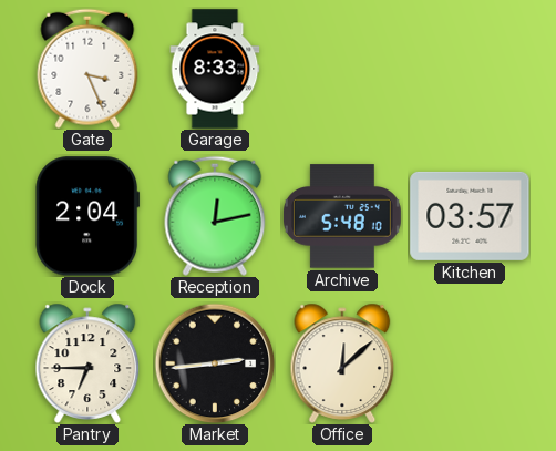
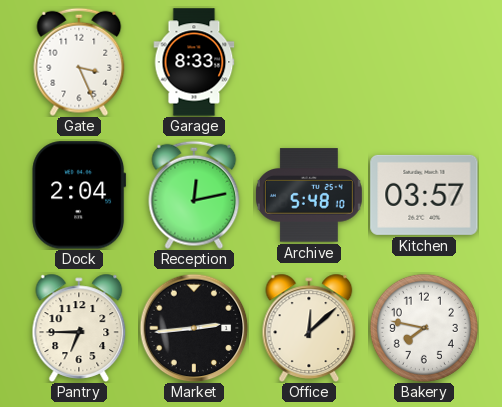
Bakery: none -> 7:47
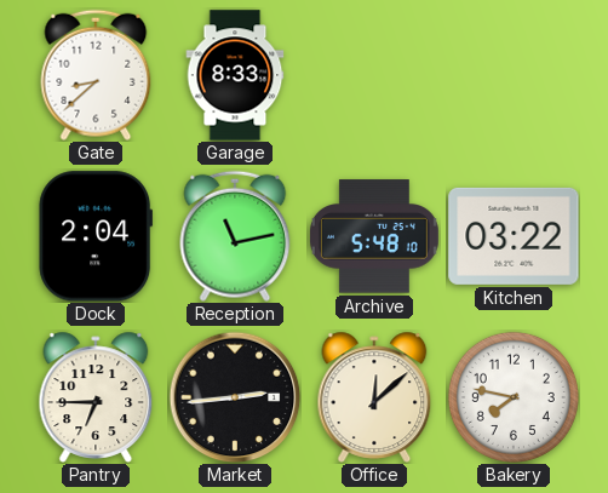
Gate: 3:26 -> 8:38
Reception: 12:13 -> 11:13
Kitchen: 03:57 -> 03:22
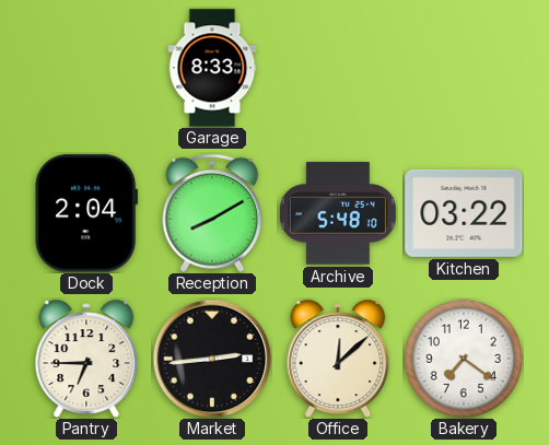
Gate: 8:38 -> none
Reception: 11:13 -> 8:10
Bakery: 7:47 -> 7:21
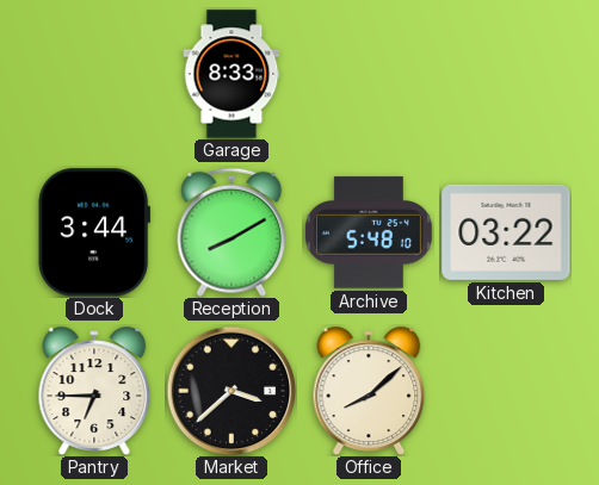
Dock: 2:04 -> 3:44
Market: 2:44 -> 3:38
Office: 12:08 -> 8:08
Bakery: 7:21 -> none
